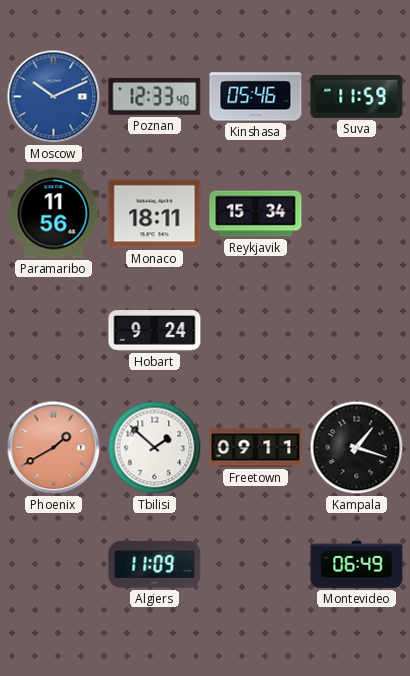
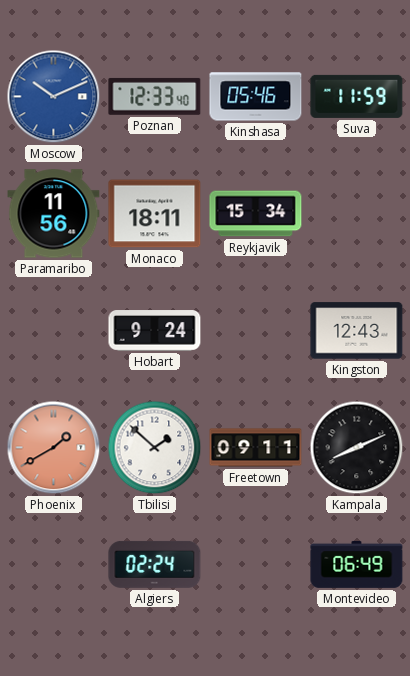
Kingston: none -> 12:43
Kampala: 1:18 -> 8:11
Algiers: 11:09 -> 02:24
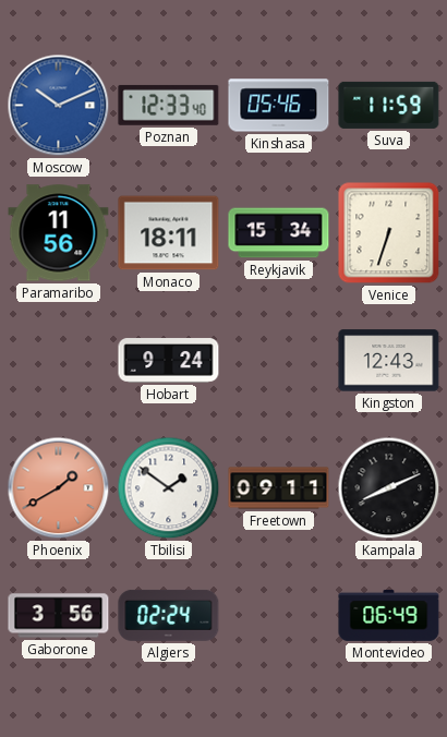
Venice: none -> 6:33
Tbilisi: 1:52 -> 1:51
Gaborone: none -> 3:56
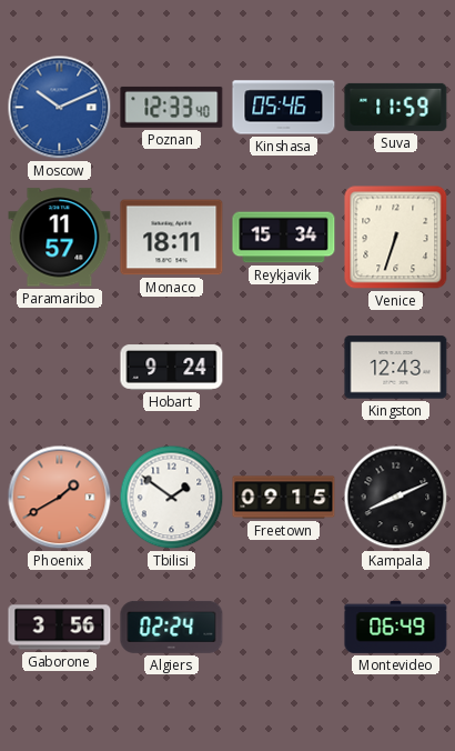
Paramaribo: 11:56 -> 11:57
Freetown: 09:11 -> 09:15
